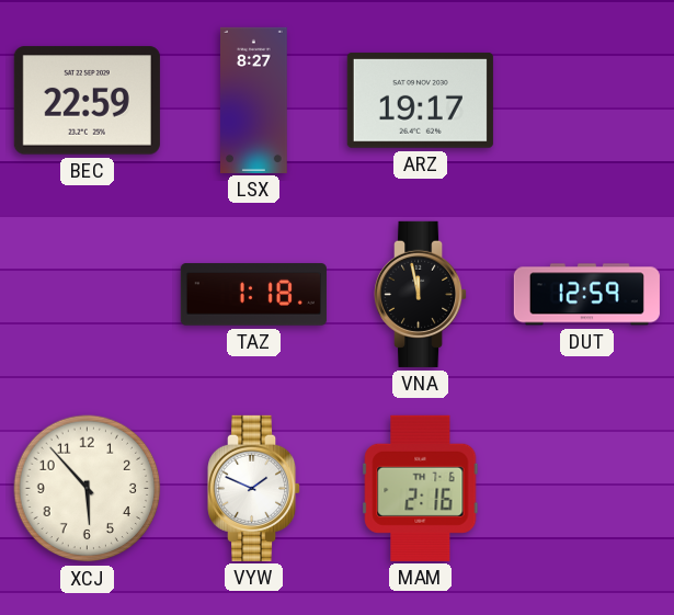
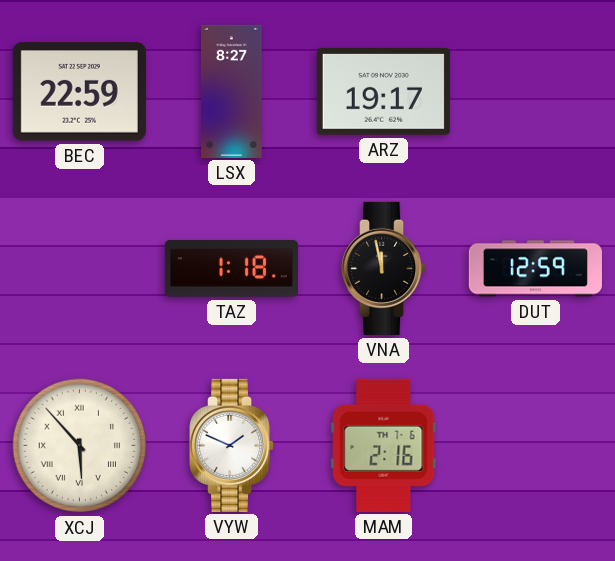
XCJ numerals: Arabic -> Roman
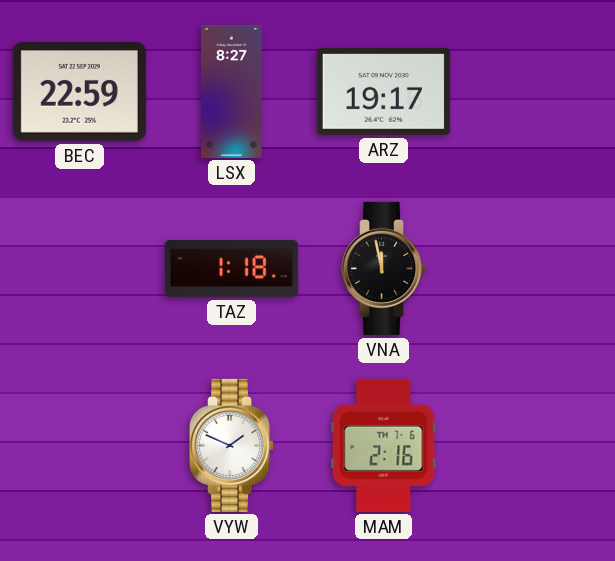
DUT: 12:59 -> none
XCJ: 5:53 -> none
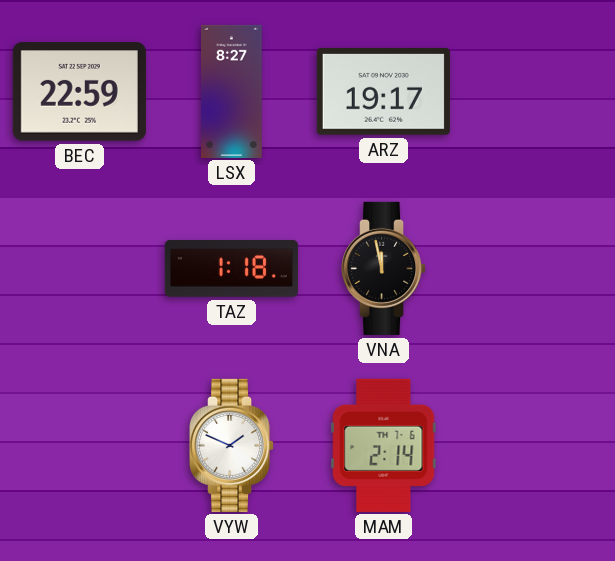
MAM: 2:16 -> 2:14
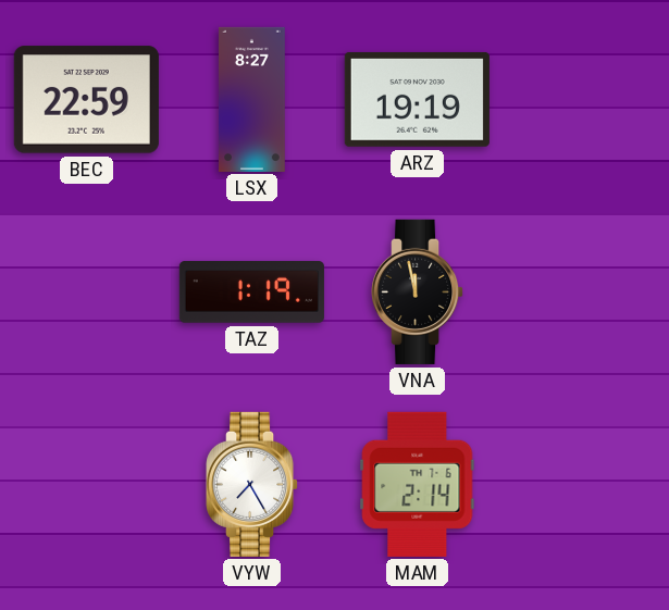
ARZ: 19:17 -> 19:19
TAZ: 1:18 -> 1:19
VYW: 1:49 -> 7:25
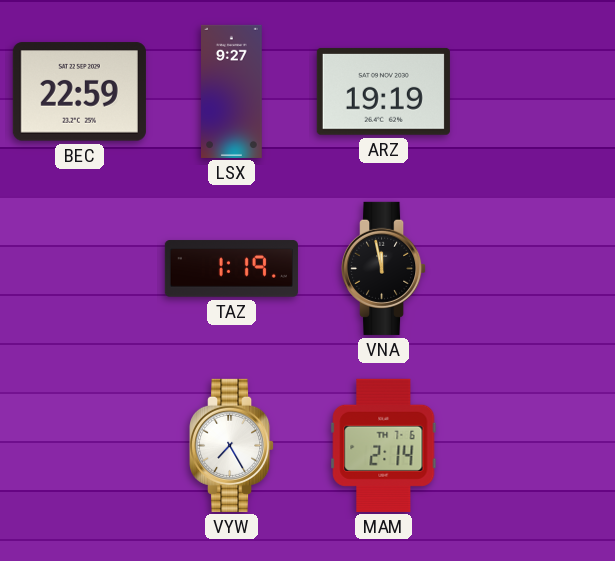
LSX: 8:27 -> 9:27
